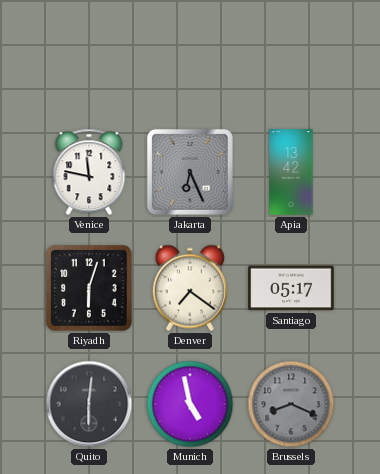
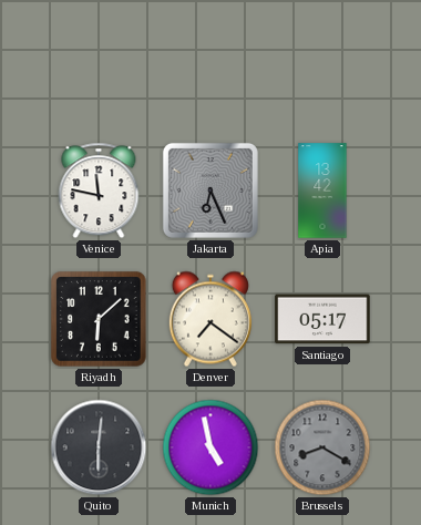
Riyadh: 6:03 -> 6:08
Brussels: 8:19 -> 8:20
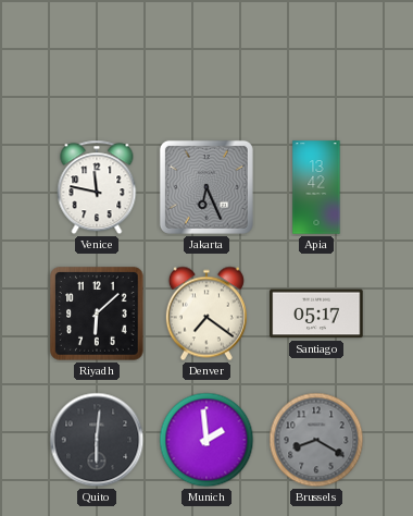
Munich: 4:58 -> 1:59
